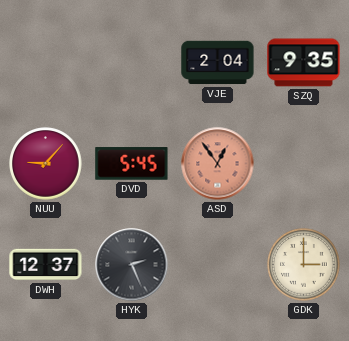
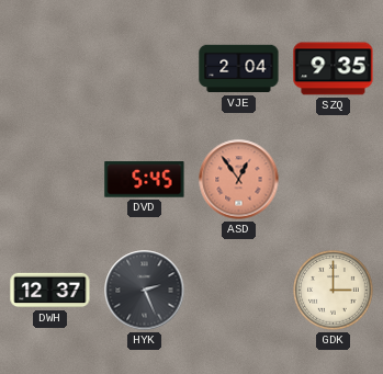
NUU: 9:07 -> none
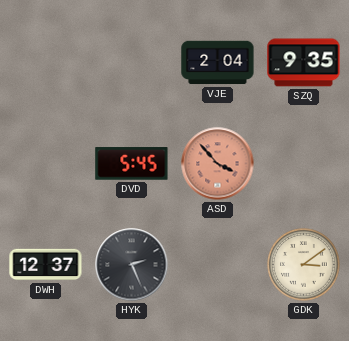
ASD: 12:54 -> 3:53
GDK: 3:00 -> 3:09
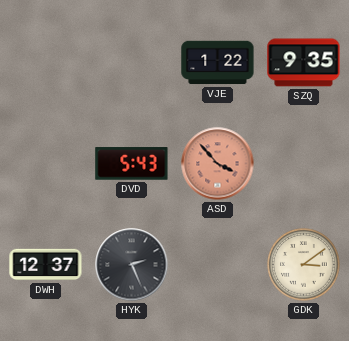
VJE: 2:04 -> 1:22
DVD: 5:45 -> 5:43
